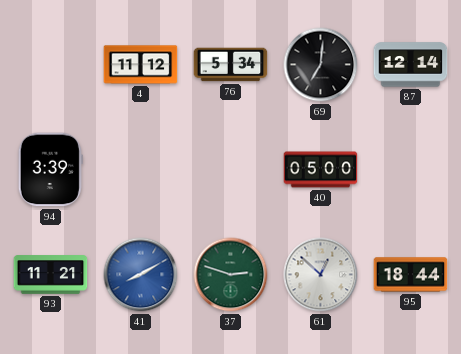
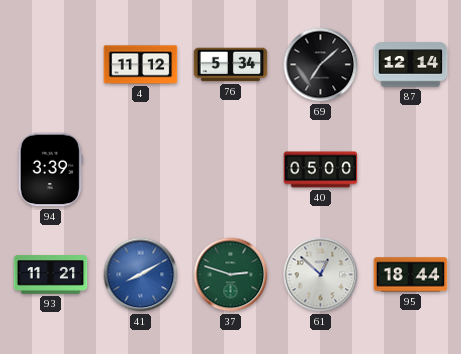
69: 7:01 -> 7:08
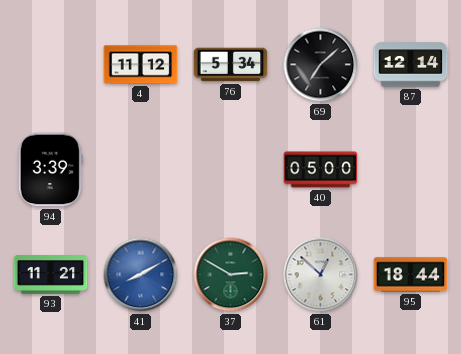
37: 2:48 -> 2:50
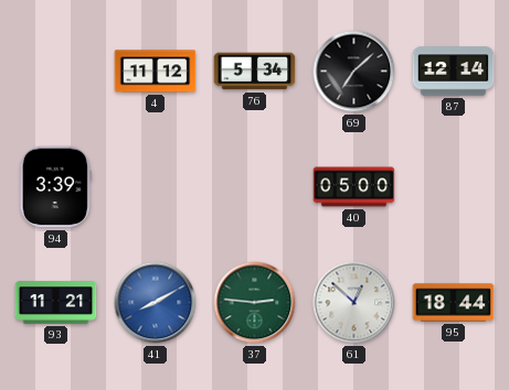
37: 2:50 -> 2:46
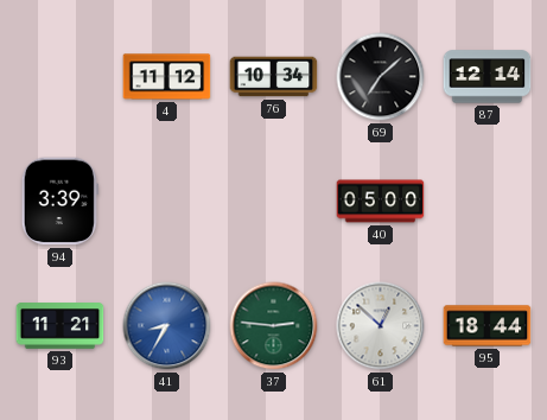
76: 5:34 -> 10:34
41: 8:10 -> 8:35
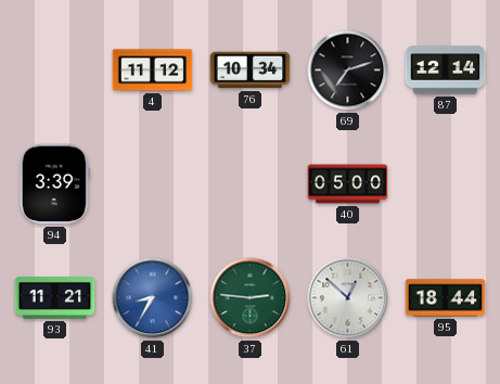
69: 7:08 -> 7:12
